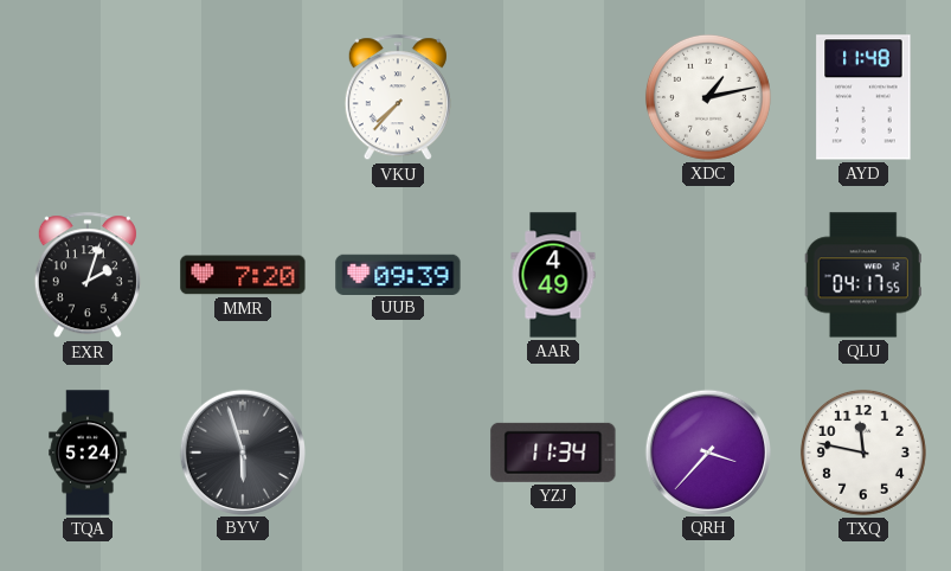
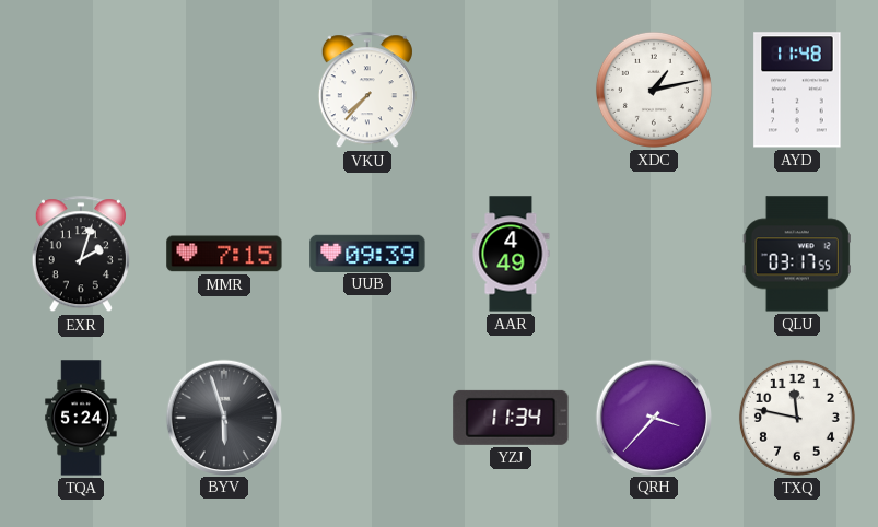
MMR: 7:20 -> 7:15
QLU: 04:17 -> 03:17
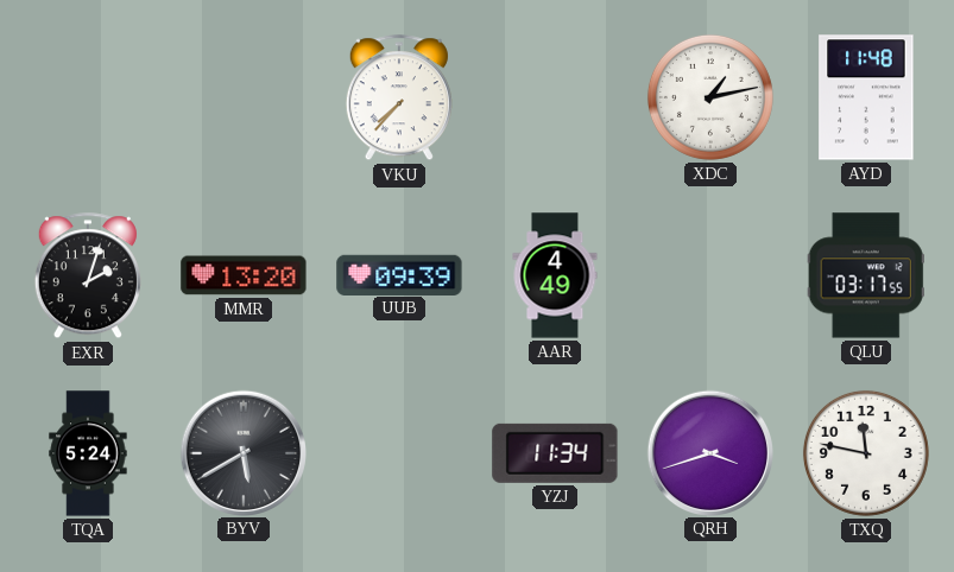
MMR: 7:15 -> 13:20
BYV: 5:57 -> 5:40
QRH: 3:37 -> 3:42
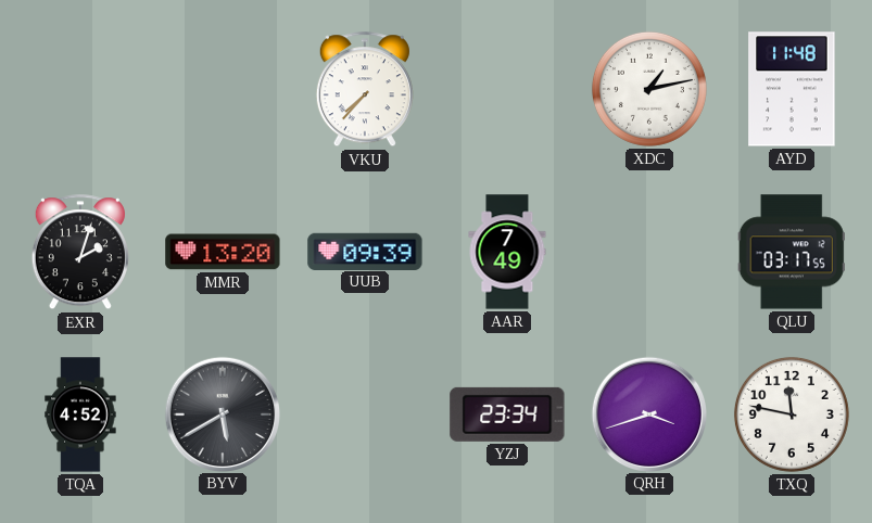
AAR: 4:49 -> 7:49
TQA: 5:24 -> 4:52
YZJ: 11:34 -> 23:34
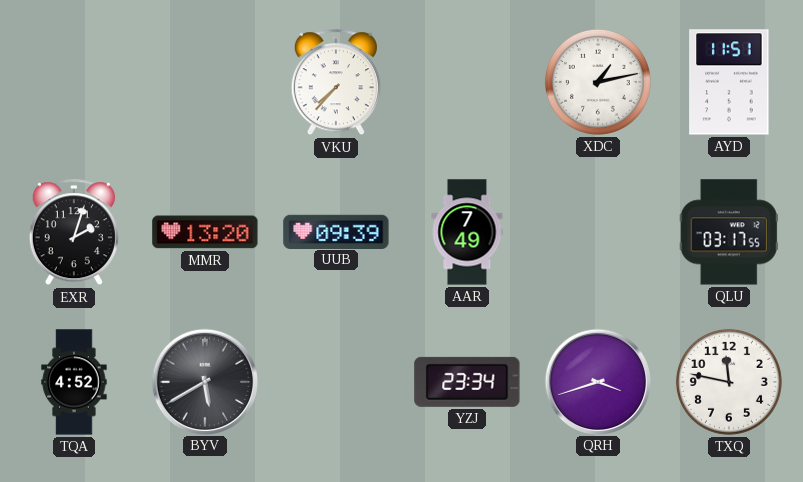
AYD: 11:48 -> 11:51
